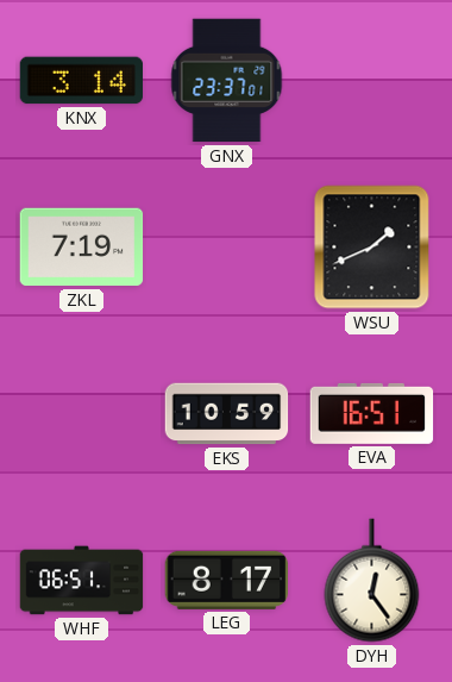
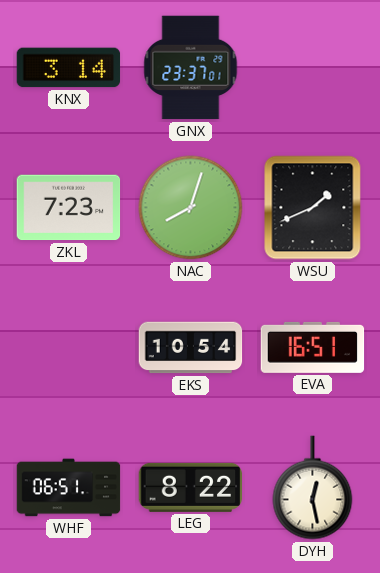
ZKL: 7:19 -> 7:23
NAC: none -> 8:03
EKS: 10:59 -> 10:54
LEG: 8:17 -> 8:22
DYH: 12:24 -> 12:28
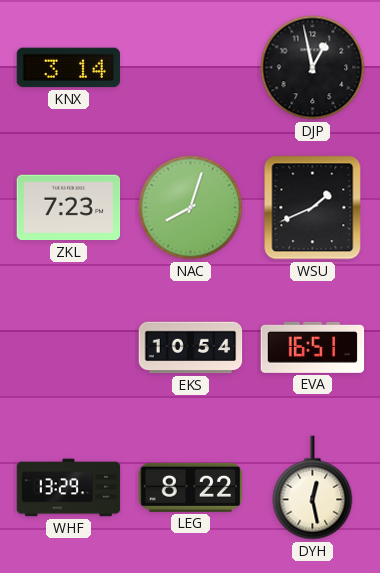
GNX: 23:37 -> none
DJP: none -> 12:58
WHF: 06:51 -> 13:29
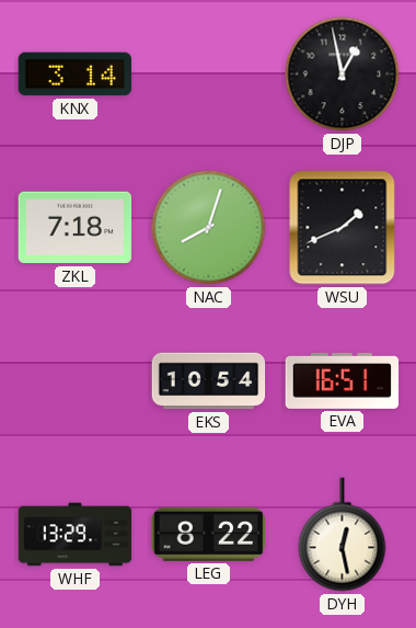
ZKL: 7:23 -> 7:18
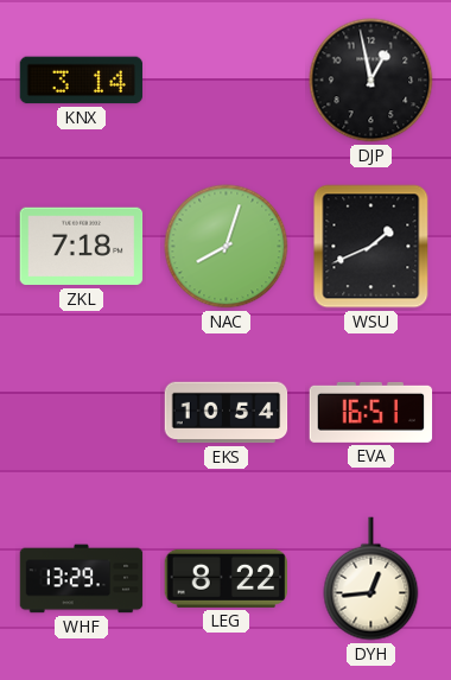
DYH: 12:28 -> 12:44
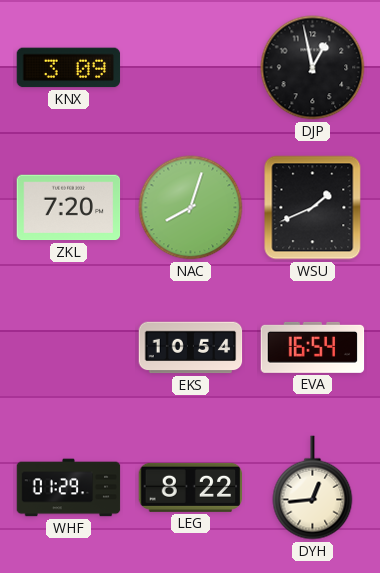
KNX: 3:14 -> 3:09
ZKL: 7:18 -> 7:20
EVA: 16:51 -> 16:54
WHF: 13:29 -> 01:29
